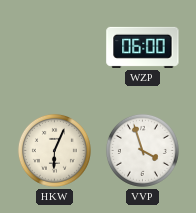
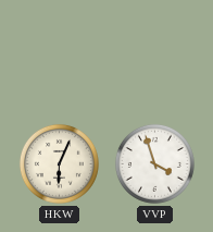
WZP: 06:00 -> none
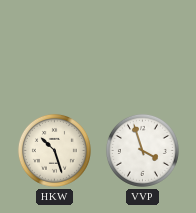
HKW: 6:04 -> 10:27
